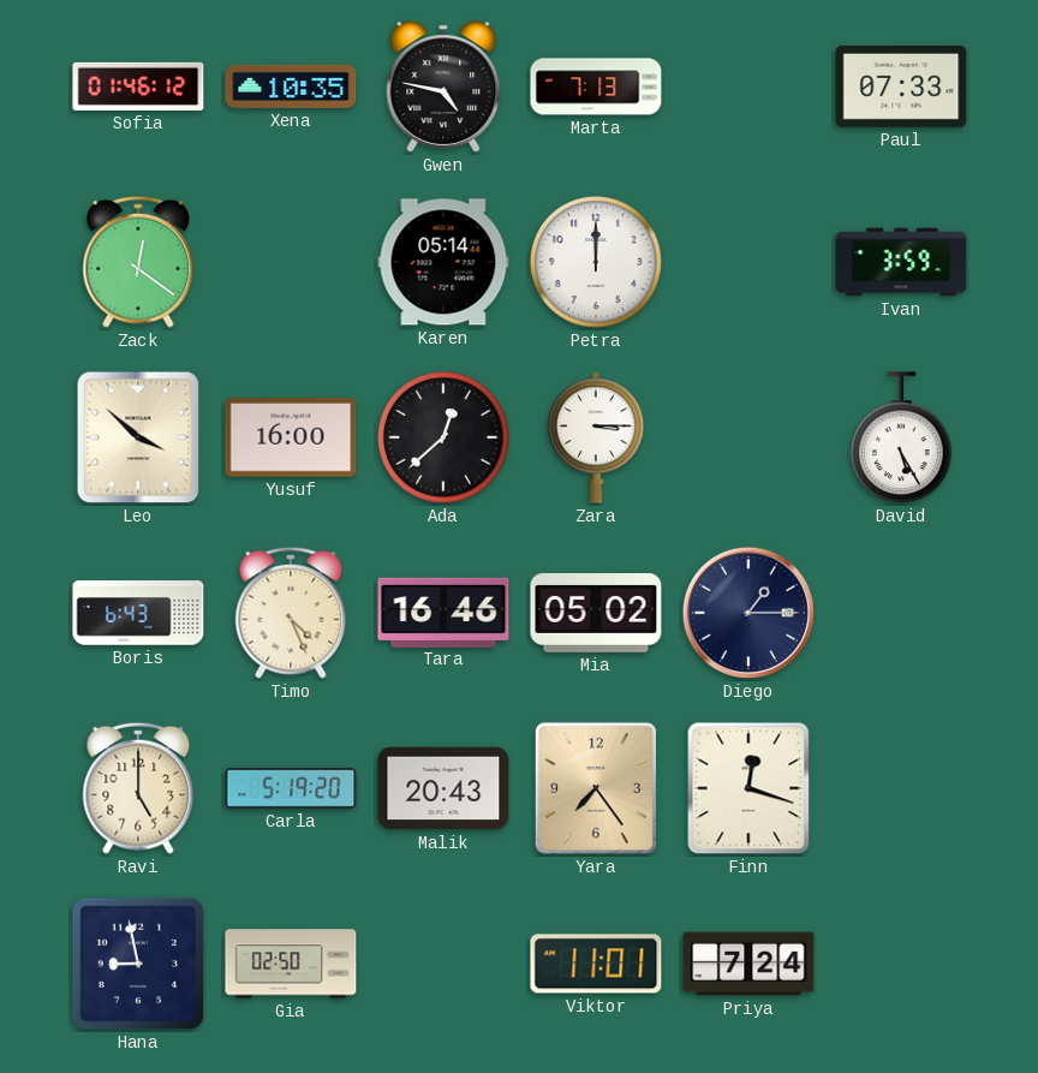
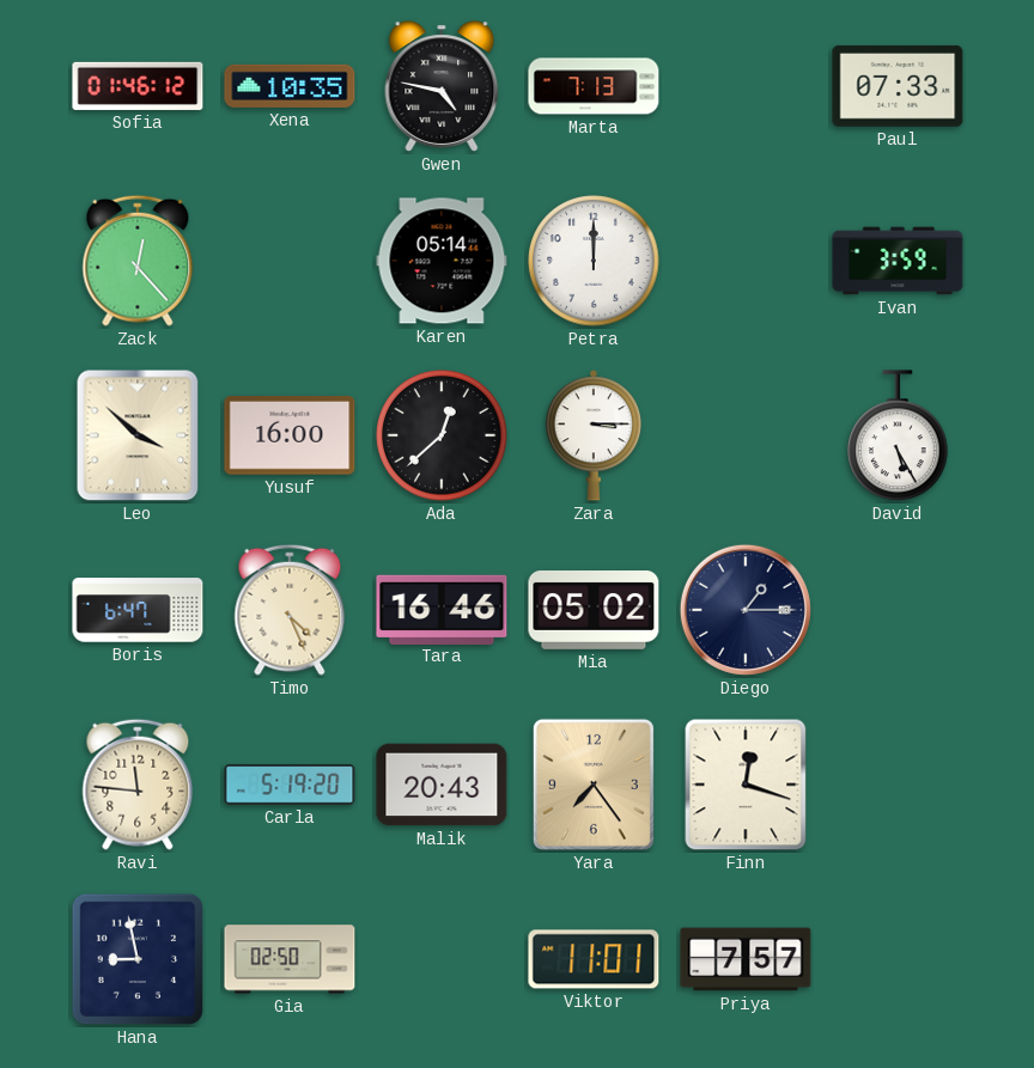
Zack: 12:21 -> 12:23
Boris: 6:43 -> 6:47
Ravi: 5:00 -> 11:46
Priya: 7:24 -> 7:57
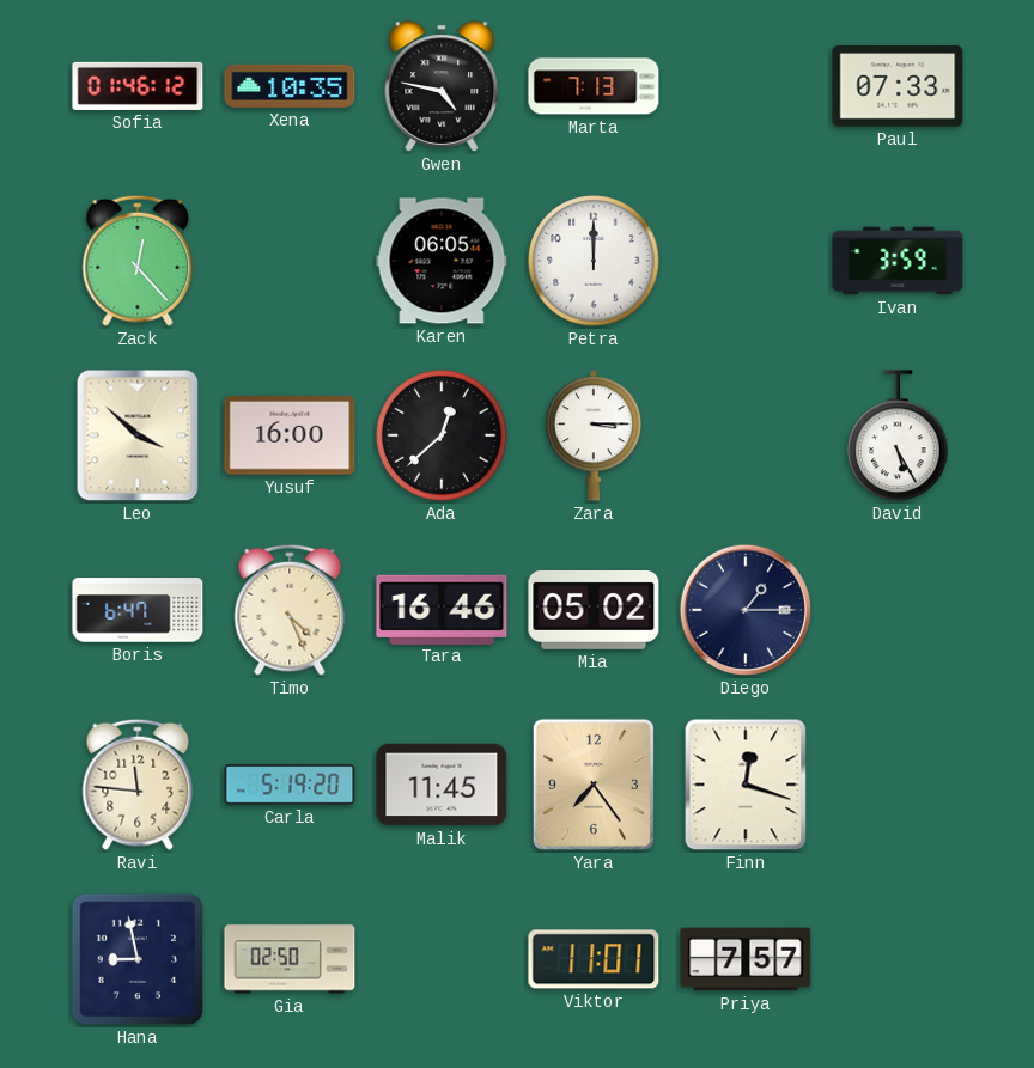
Karen: 05:14 -> 06:05
Malik: 20:43 -> 11:45
